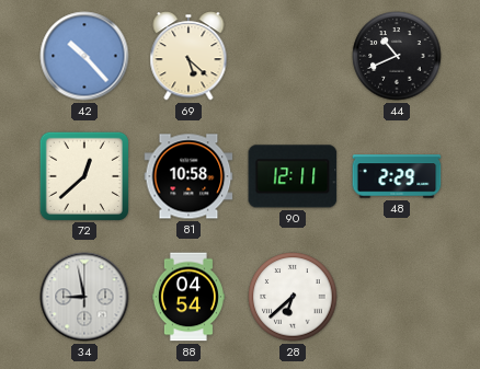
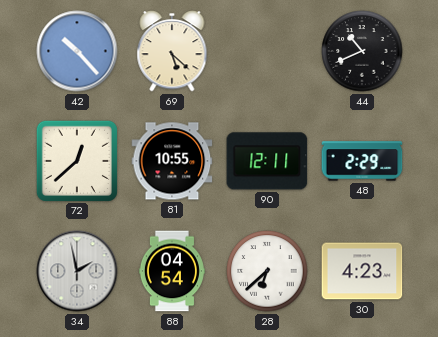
81: 10:58 -> 10:55
34: 8:58 -> 1:58
30: none -> 4:23
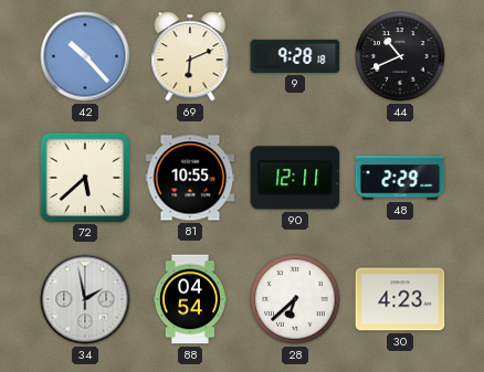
69: 5:22 -> 6:11
9: none -> 9:28
72: 12:38 -> 5:38
